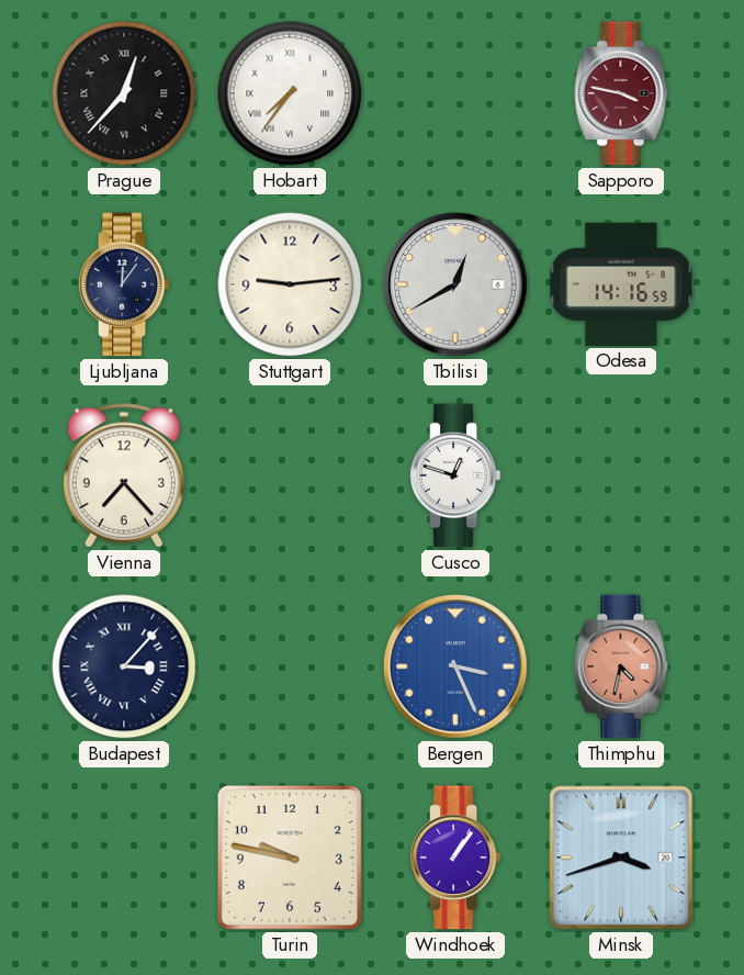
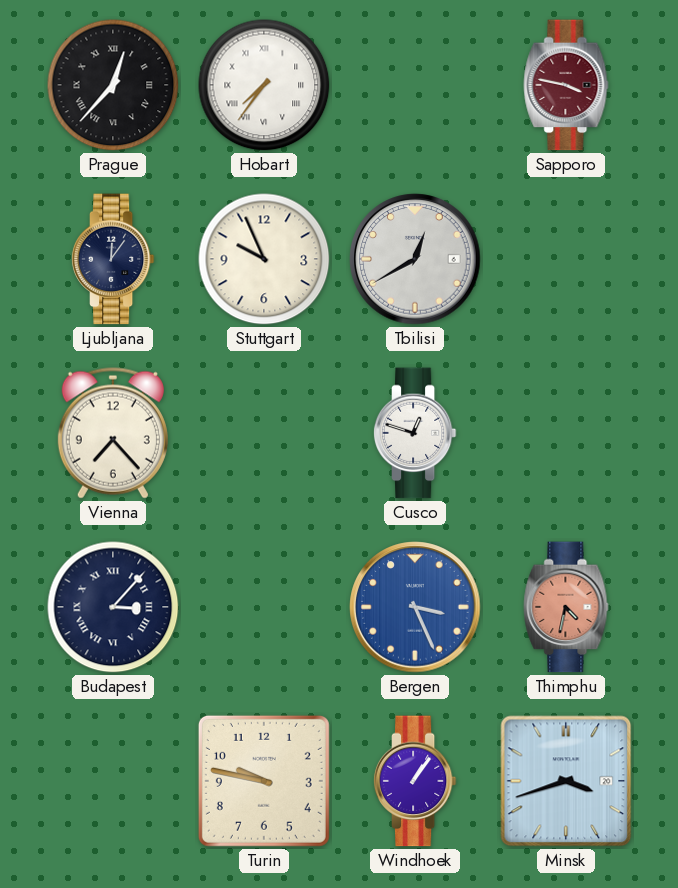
Stuttgart: 9:14 -> 9:56
Odesa: 14:16 -> none
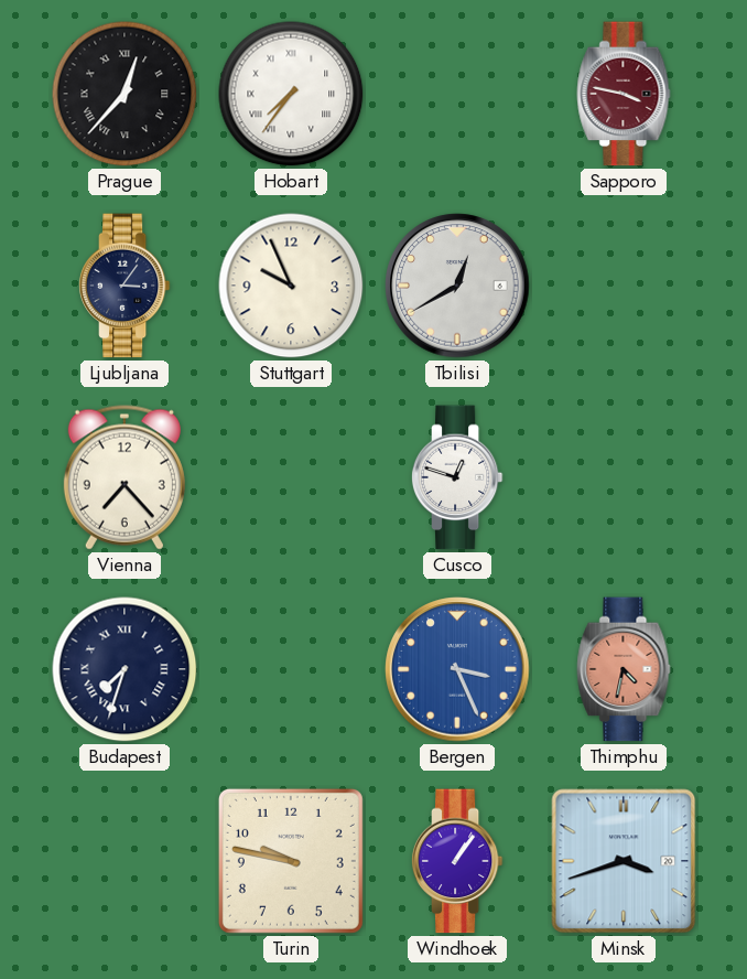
Ljubljana: 12:06 -> 3:06
Budapest: 3:07 -> 7:33
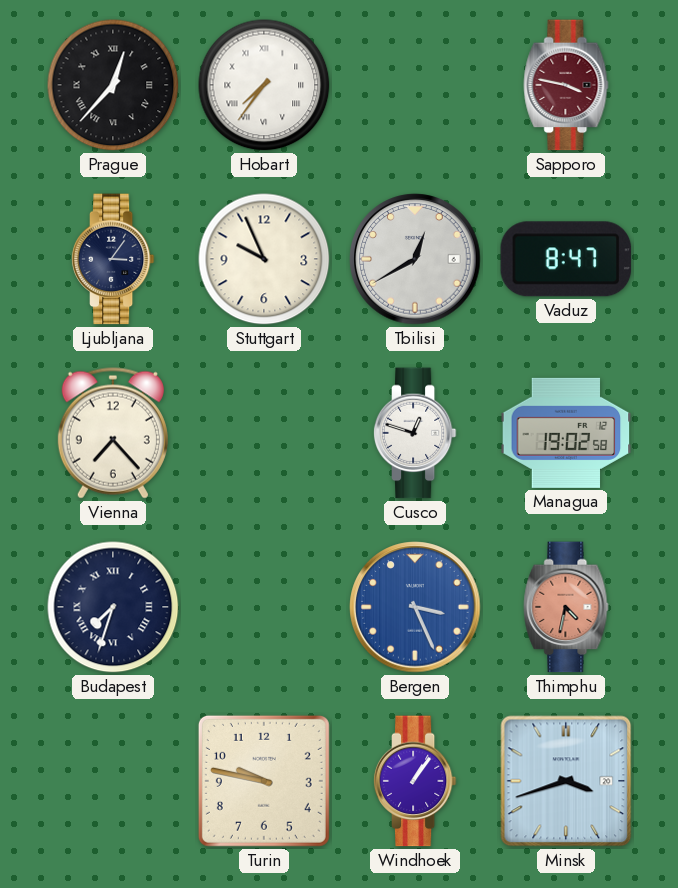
Vaduz: none -> 8:47
Managua: none -> 19:02
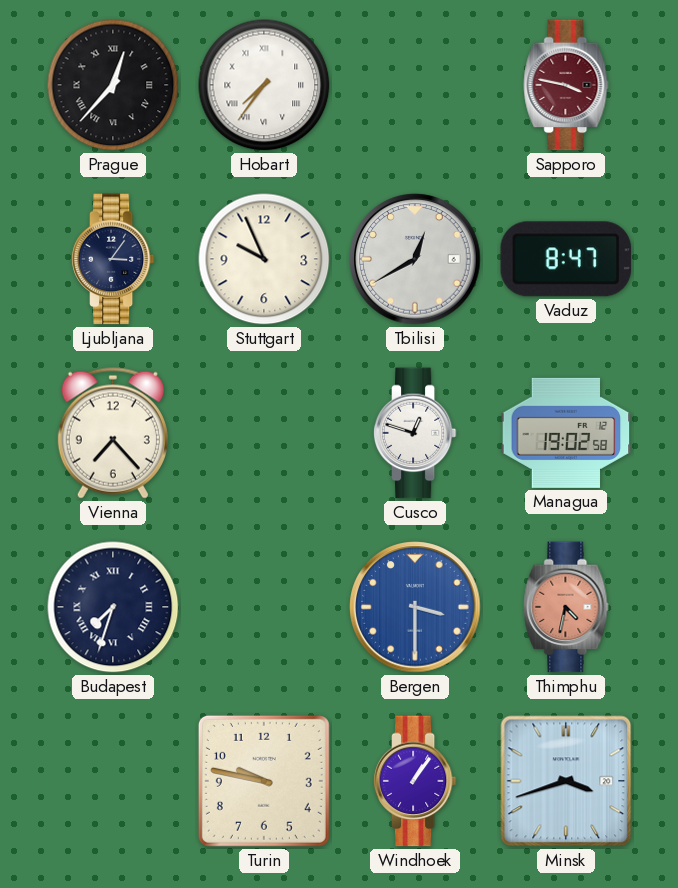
Bergen: 3:26 -> 3:30
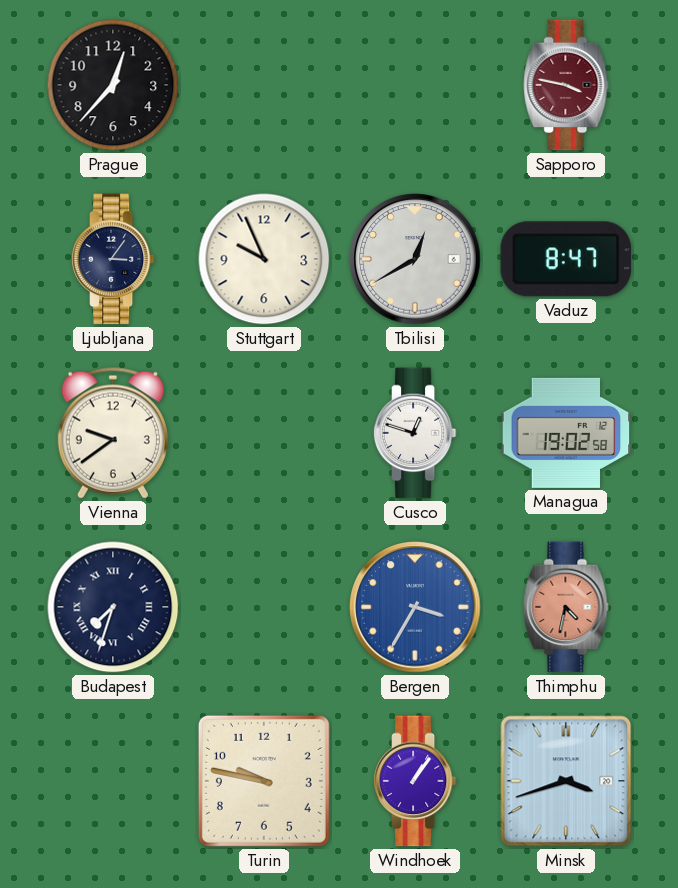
Prague numerals: Roman -> Arabic
Hobart: 7:36 -> none
Vienna: 7:23 -> 9:39
Bergen: 3:30 -> 3:35
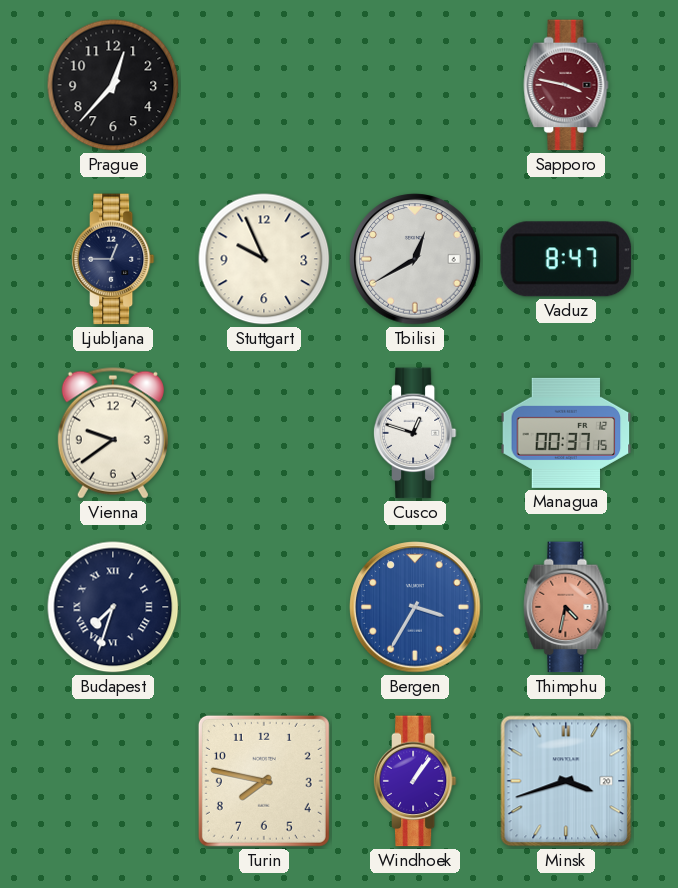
Ljubljana: 3:06 -> 12:45
Managua: 19:02 -> 00:37
Turin: 9:47 -> 7:47
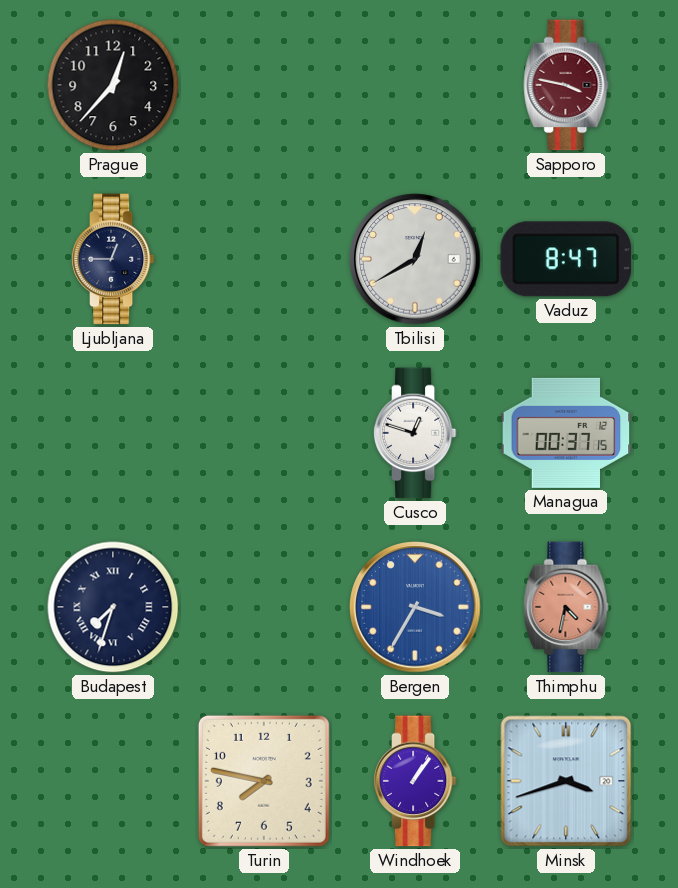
Stuttgart: 9:56 -> none
Vienna: 9:39 -> none
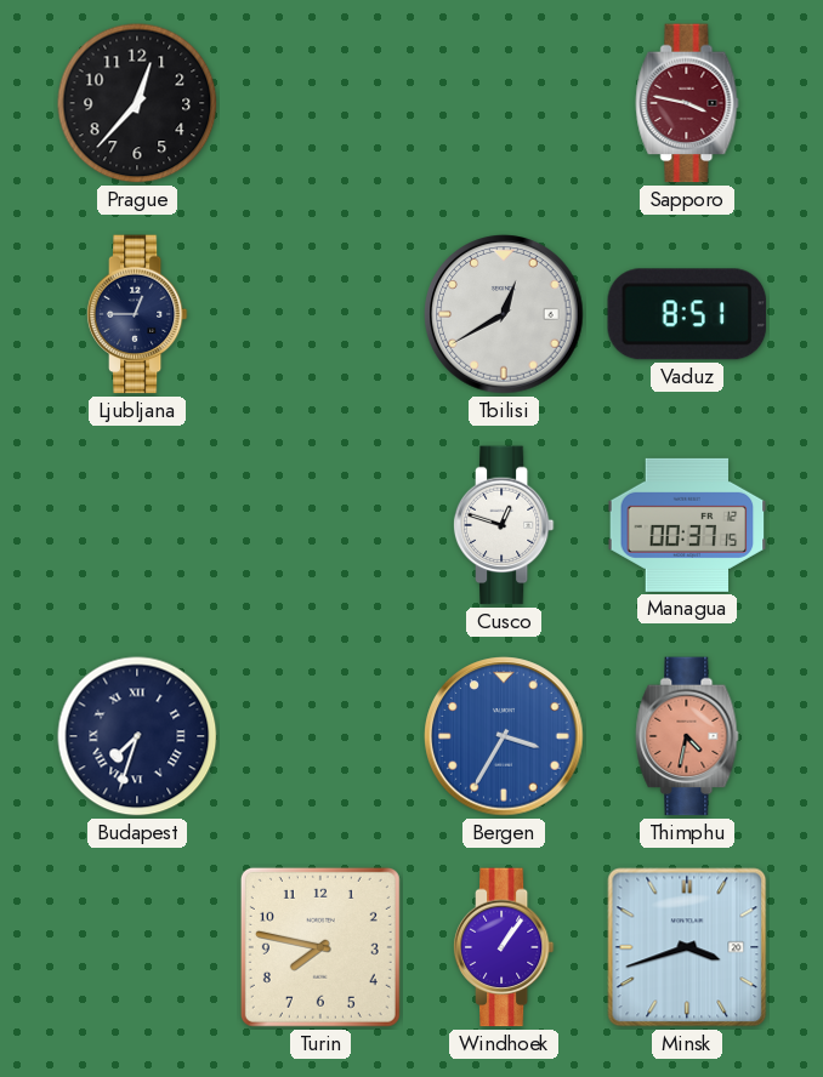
Vaduz: 8:47 -> 8:51
